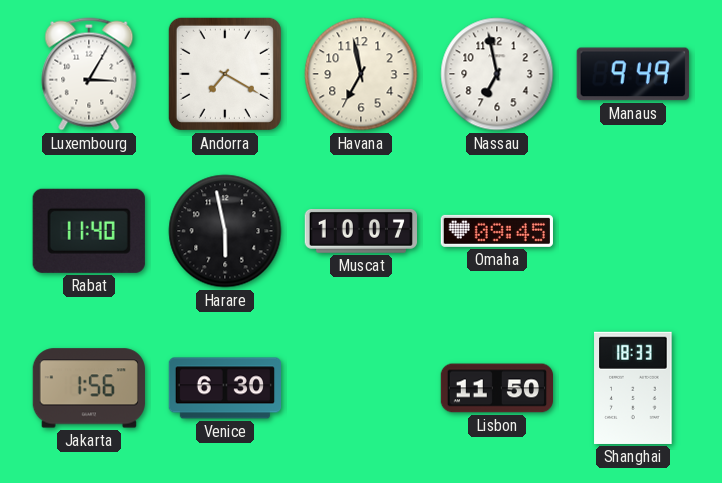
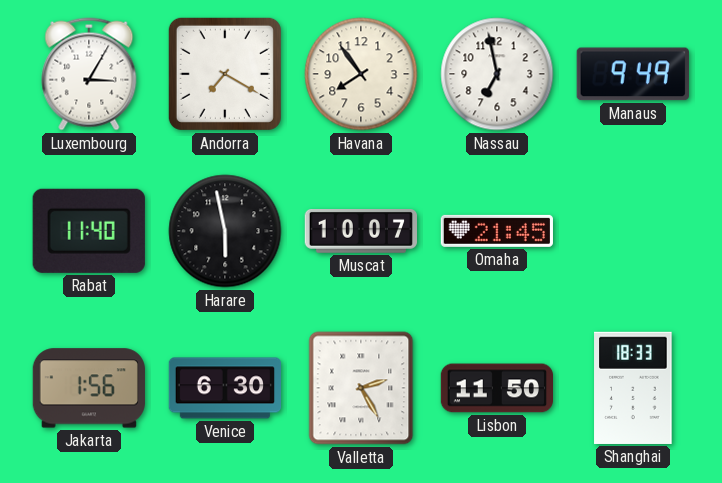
Havana: 6:58 -> 7:54
Omaha: 09:45 -> 21:45
Valletta: none -> 2:25
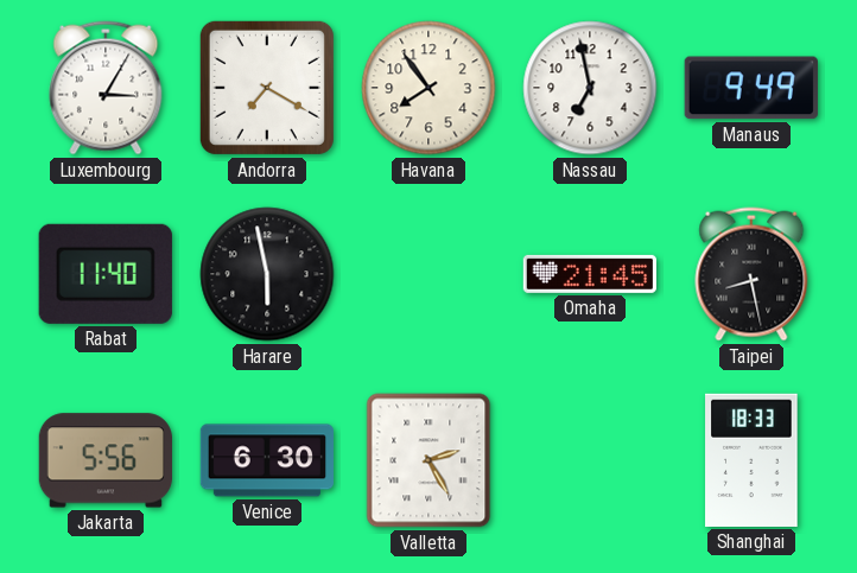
Muscat: 10:07 -> none
Taipei: none -> 8:28
Jakarta: 1:56 -> 5:56
Lisbon: 11:50 -> none
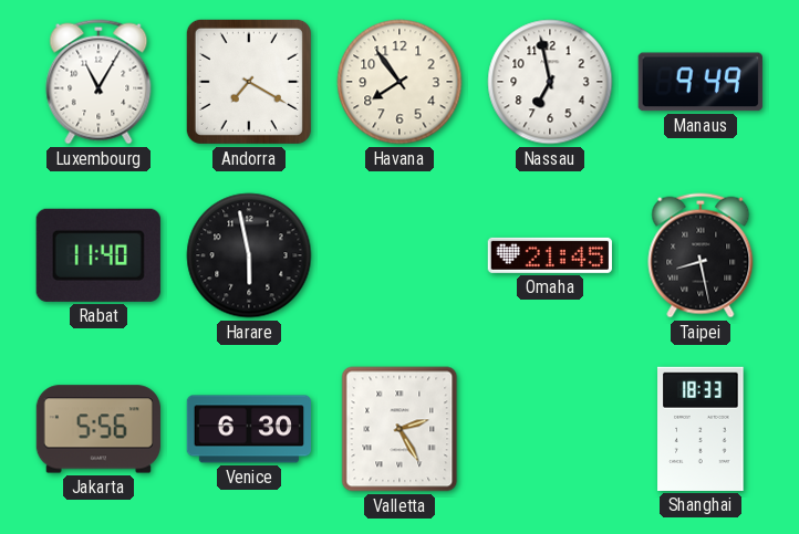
Luxembourg: 3:05 -> 11:05
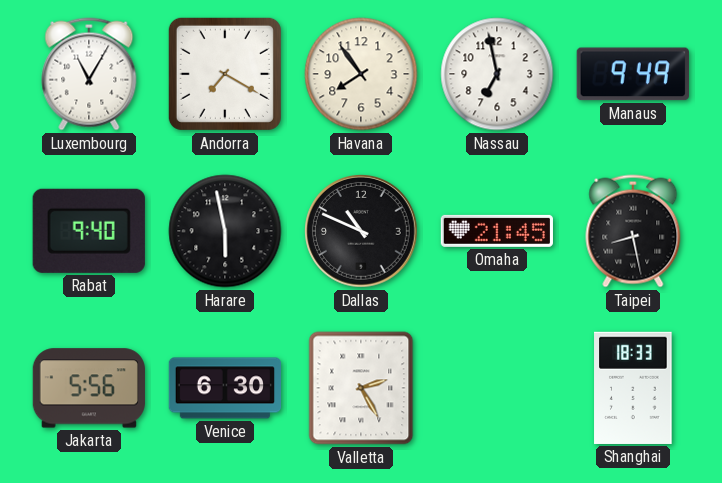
Rabat: 11:40 -> 9:40
Dallas: none -> 10:49
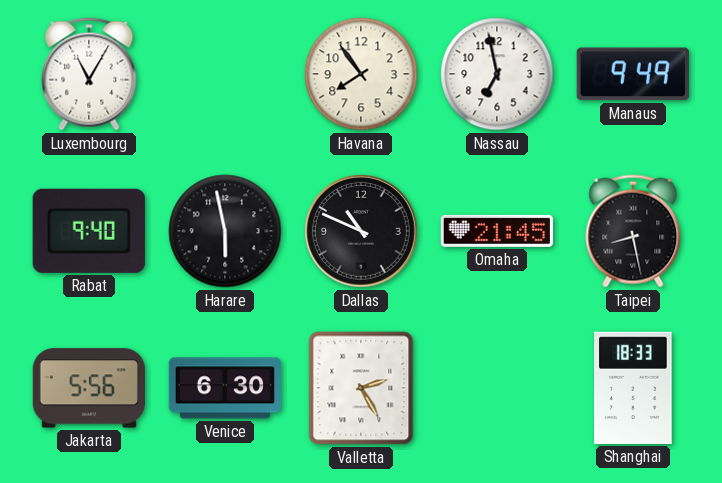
Andorra: 7:20 -> none
